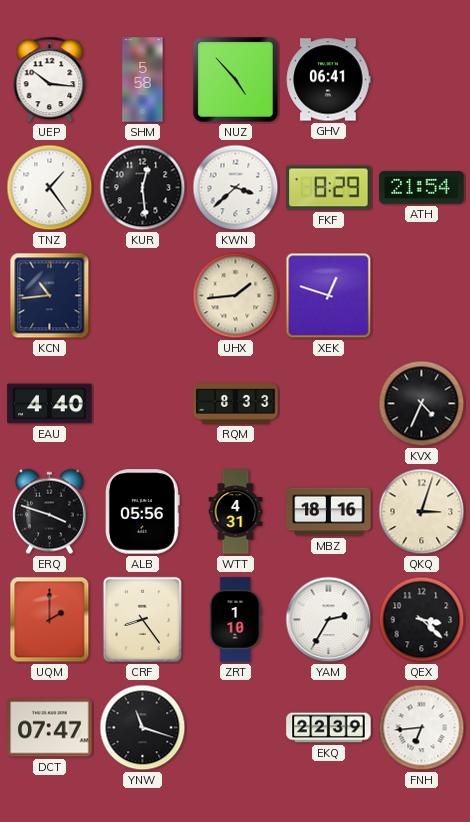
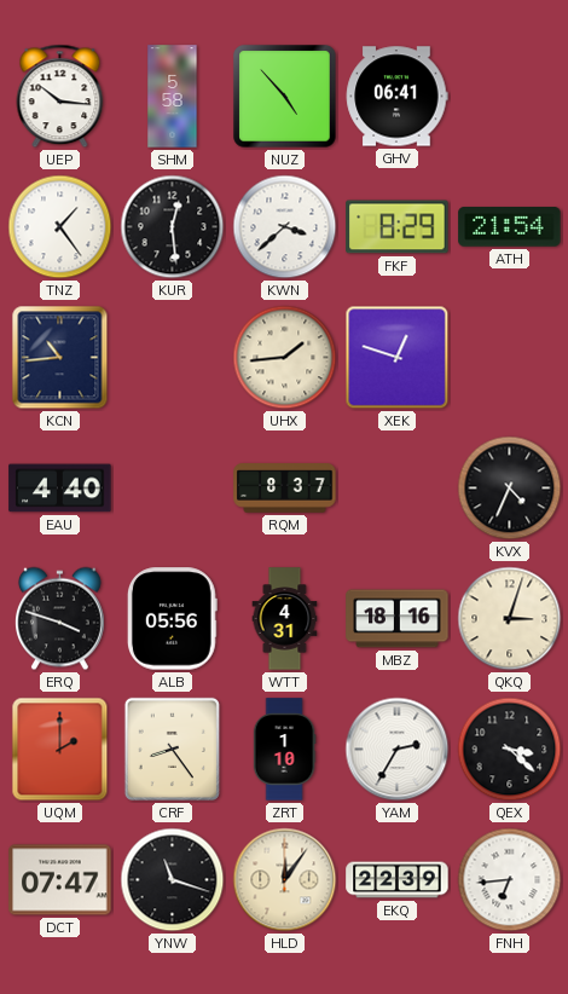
RQM: 8:33 -> 8:37
HLD: none -> 12:06
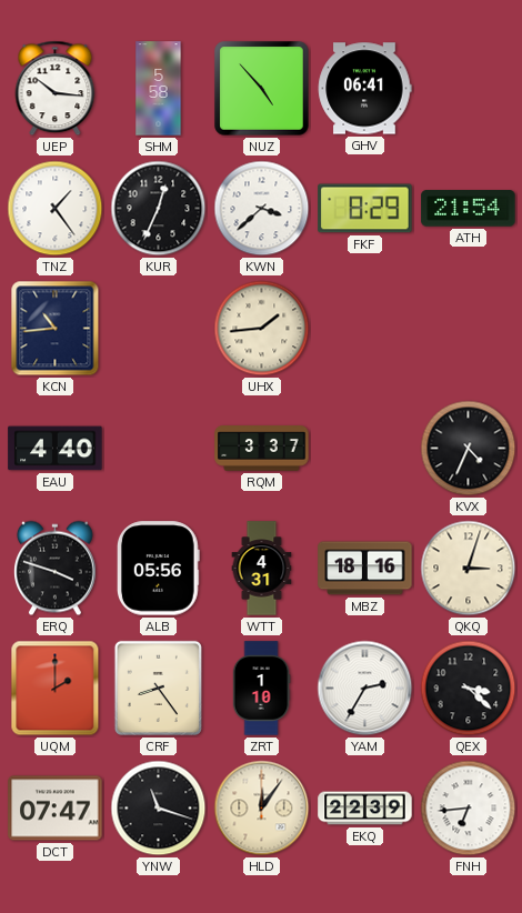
KUR: 12:29 -> 12:34
XEK: 12:48 -> none
RQM: 8:37 -> 3:37
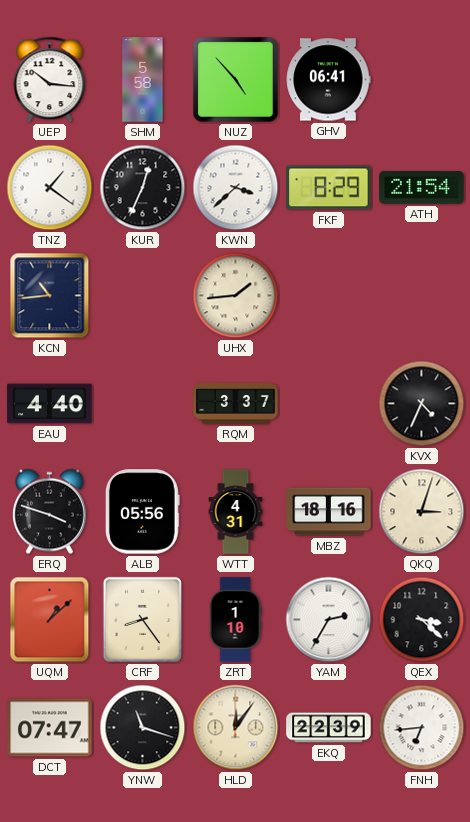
TNZ: 1:24 -> 1:21
UQM: 2:00 -> 1:08
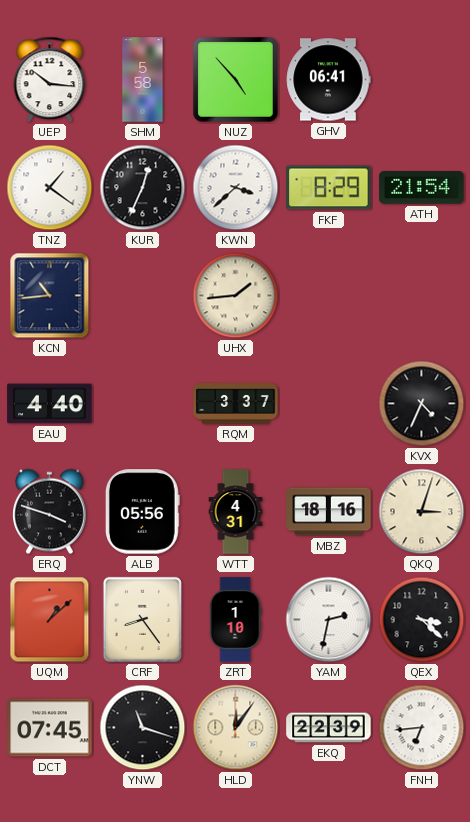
YAM: 2:35 -> 2:32
DCT: 07:47 -> 07:45
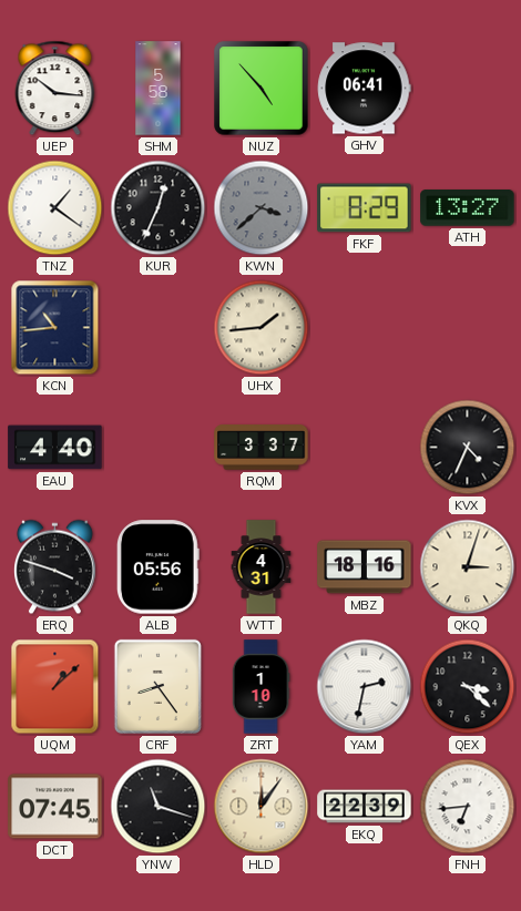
KWN dial: white -> grey
ATH: 21:54 -> 13:27
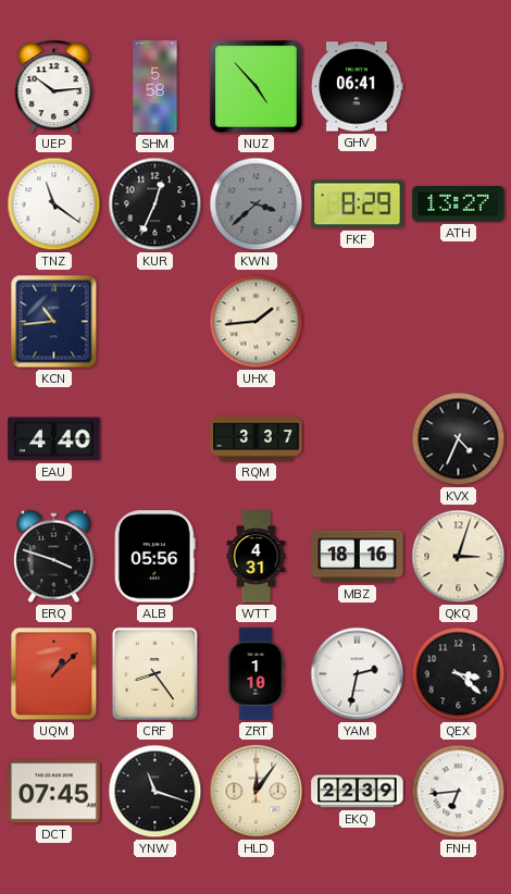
UEP: 10:16 -> 10:14
TNZ: 1:21 -> 11:21
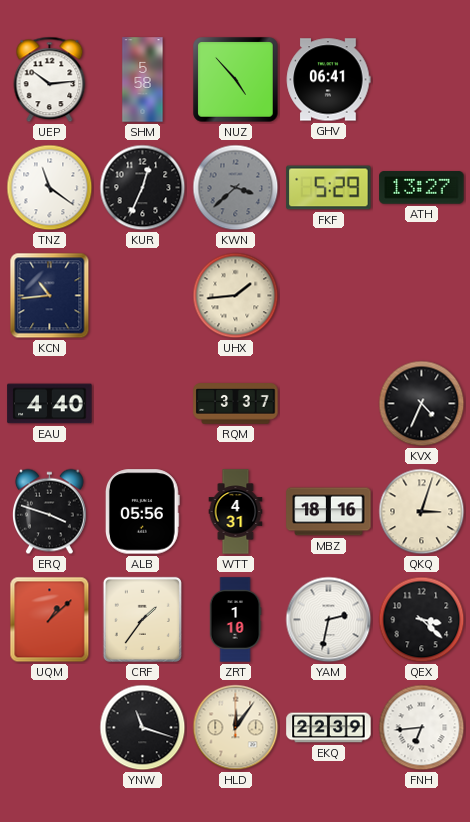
FKF: 8:29 -> 5:29
CRF: 8:24 -> 1:36
DCT: 07:45 -> none
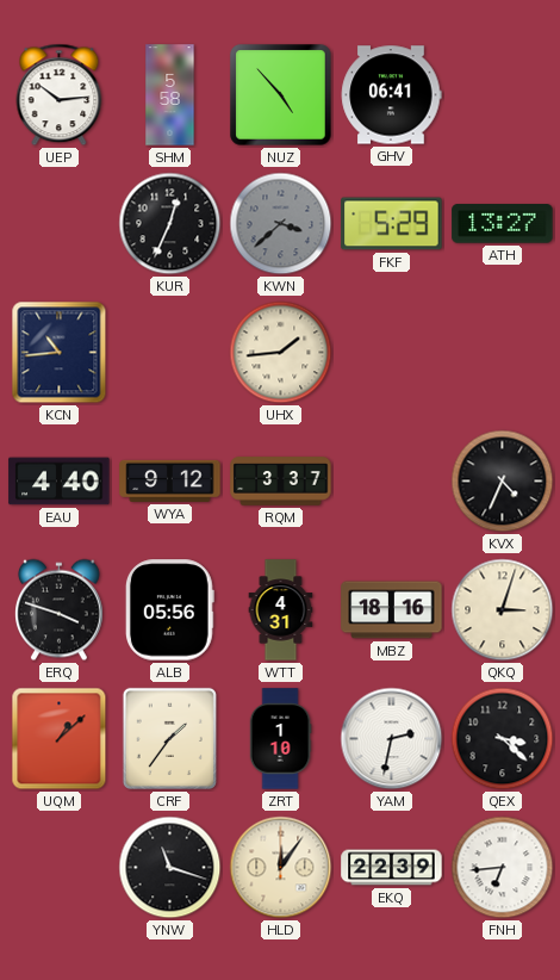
TNZ: 11:21 -> none
WYA: none -> 9:12
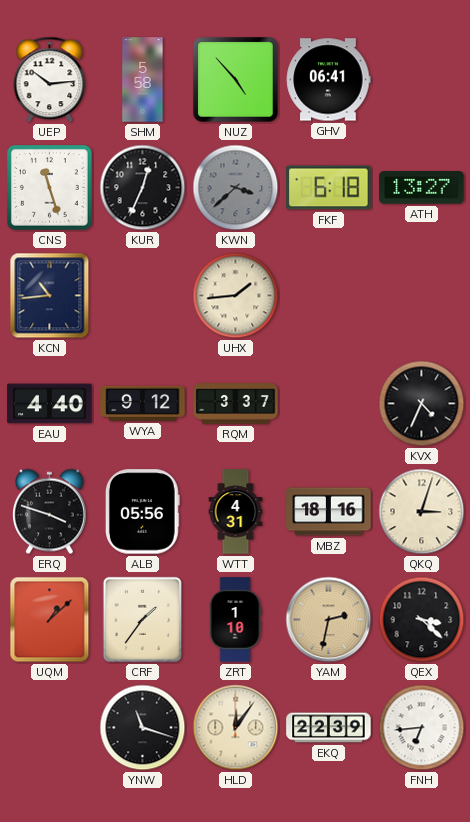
CNS: none -> 11:27
FKF: 5:29 -> 6:18
YAM dial: white -> champagne
